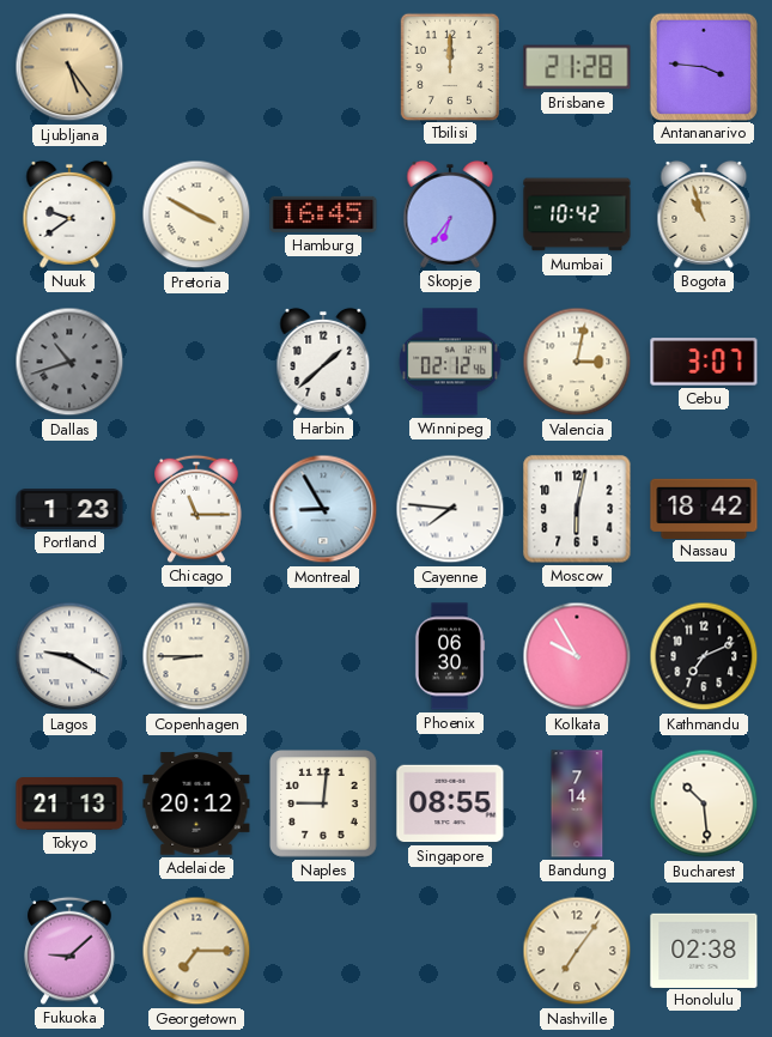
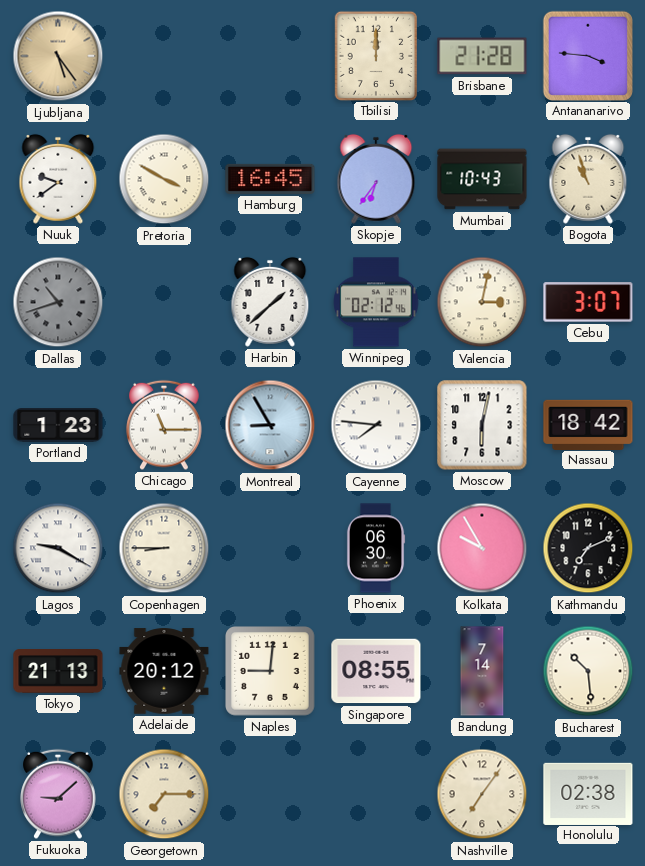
Mumbai: 10:42 -> 10:43
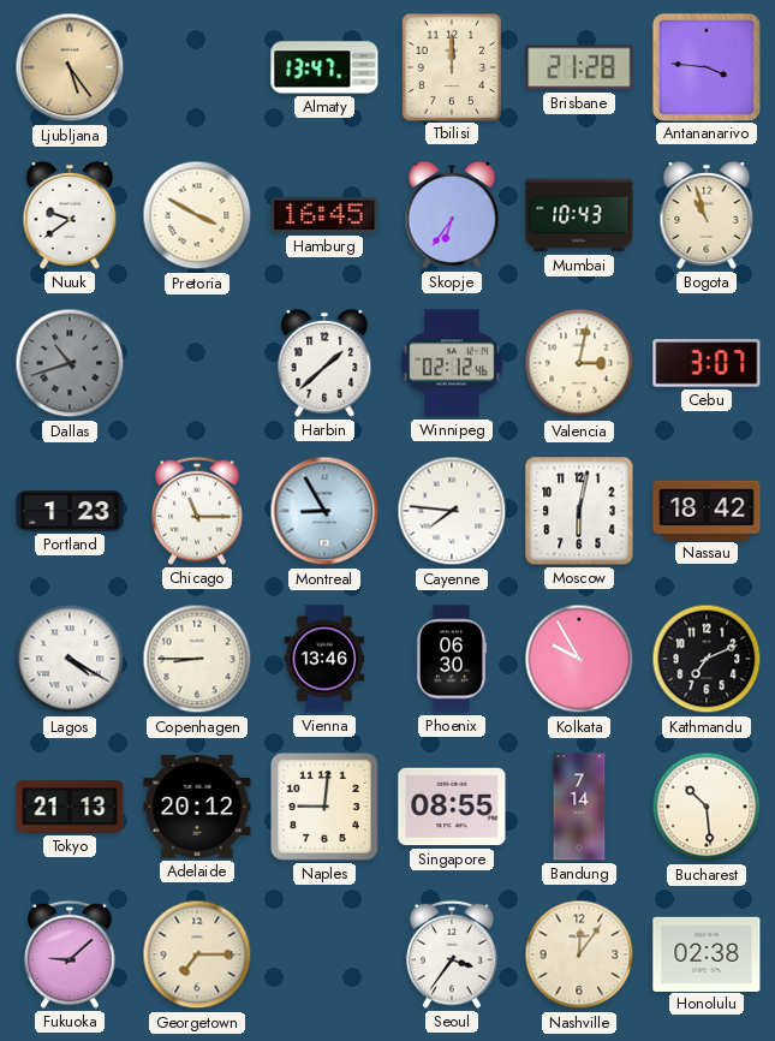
Almaty: none -> 13:47
Lagos: 9:20 -> 4:20
Vienna: none -> 13:46
Seoul: none -> 3:36
Nashville: 7:06 -> 12:06
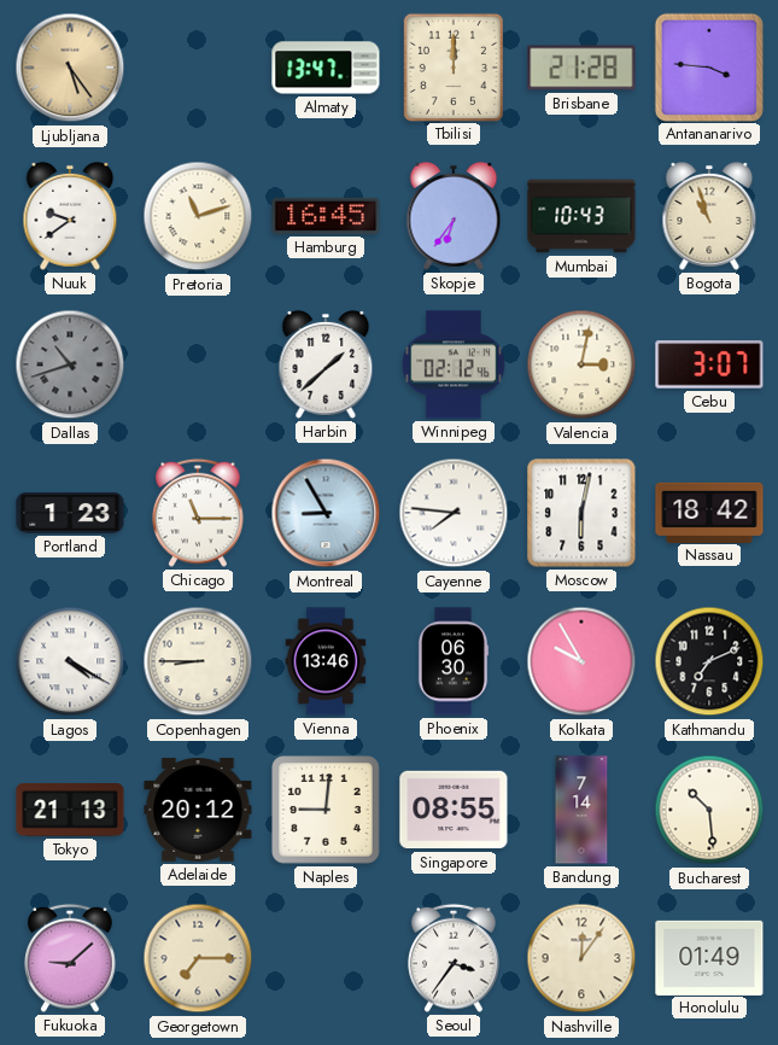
Pretoria: 3:50 -> 11:12
Honolulu: 02:38 -> 01:49
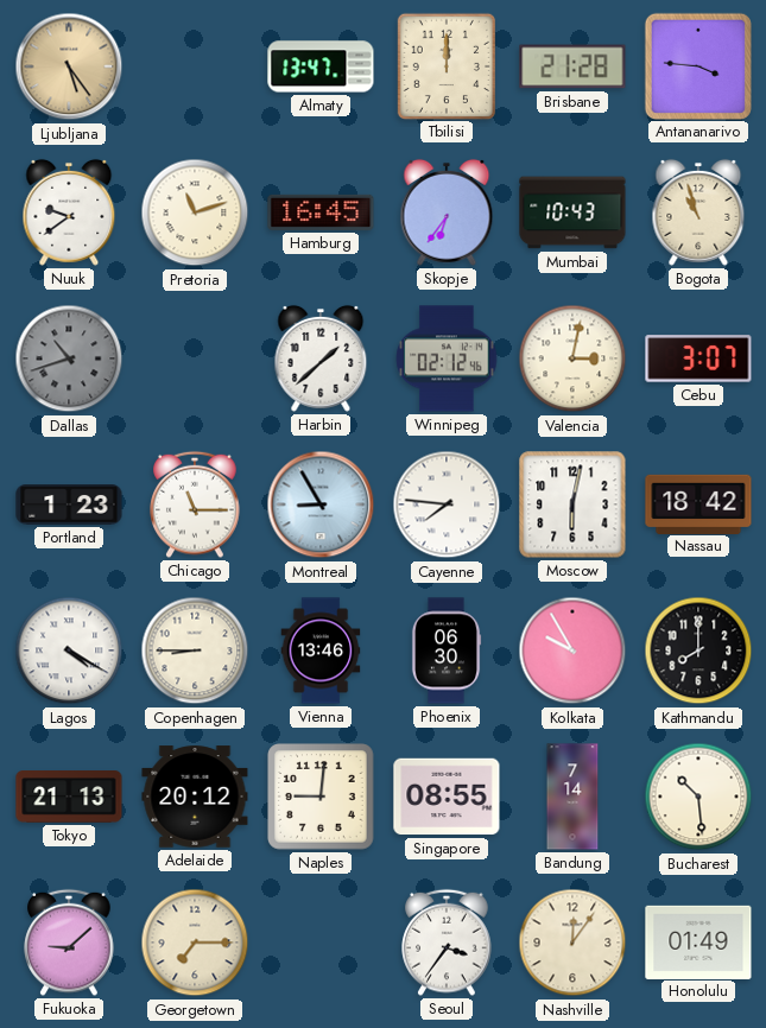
Kathmandu: 7:11 -> 8:00
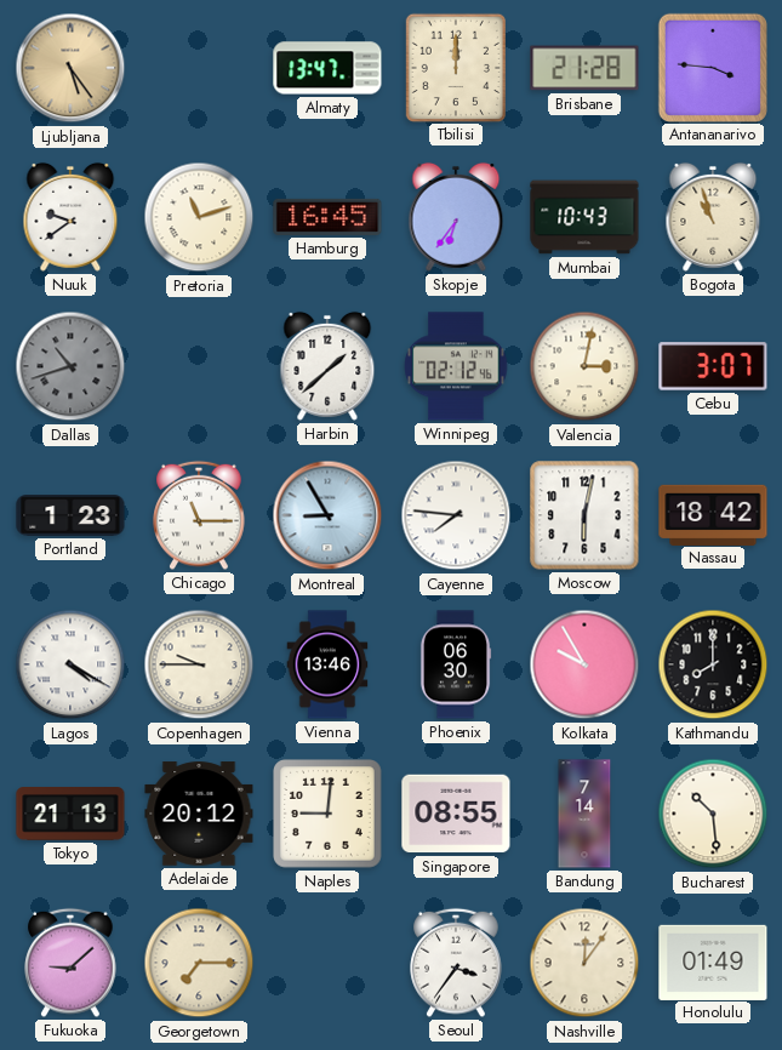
Copenhagen: 8:45 -> 9:45
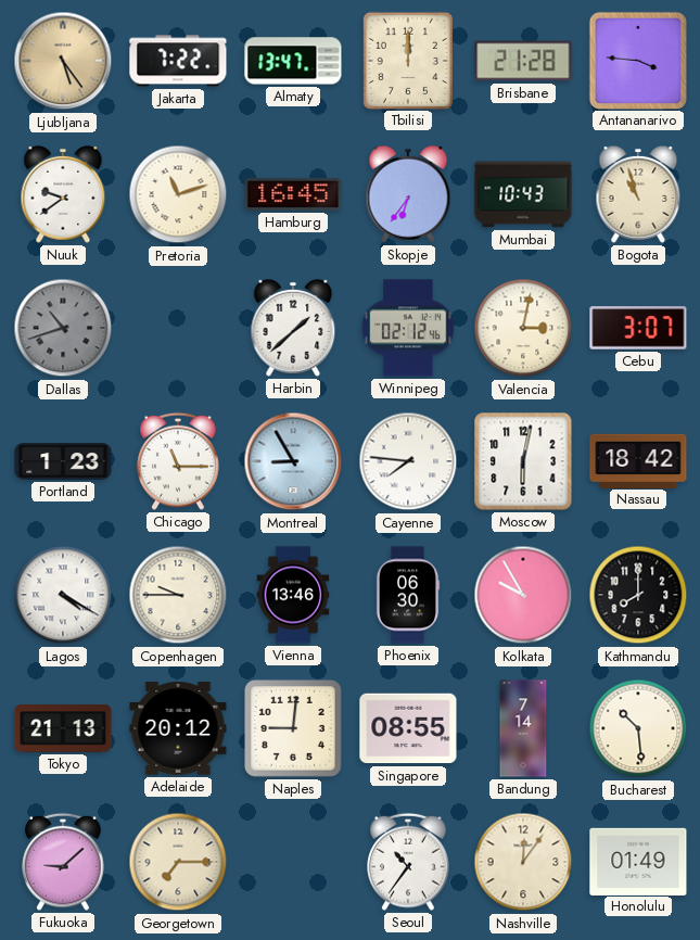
Jakarta: none -> 7:22
Seoul: 3:36 -> 10:36
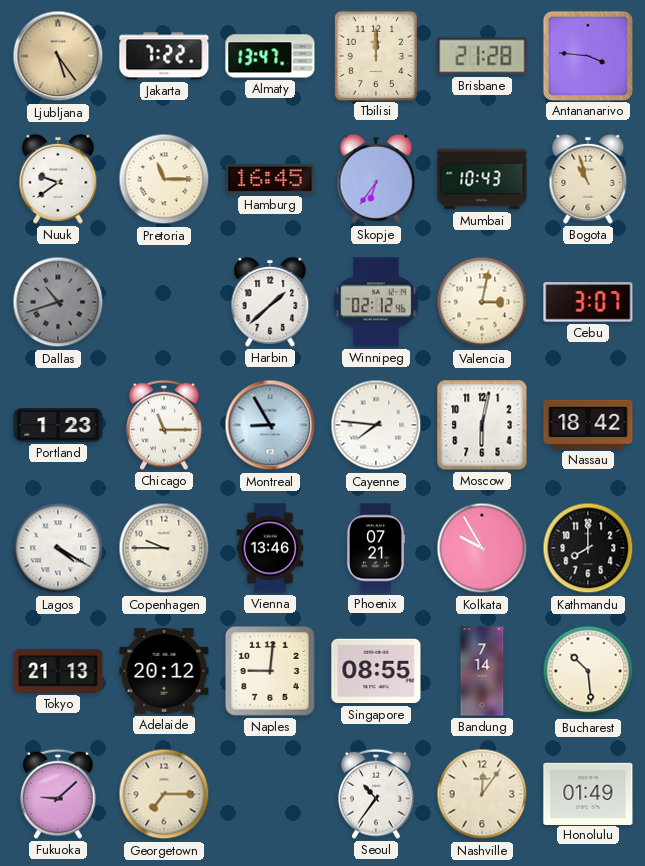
Pretoria: 11:12 -> 11:15
Phoenix: 06:30 -> 07:21
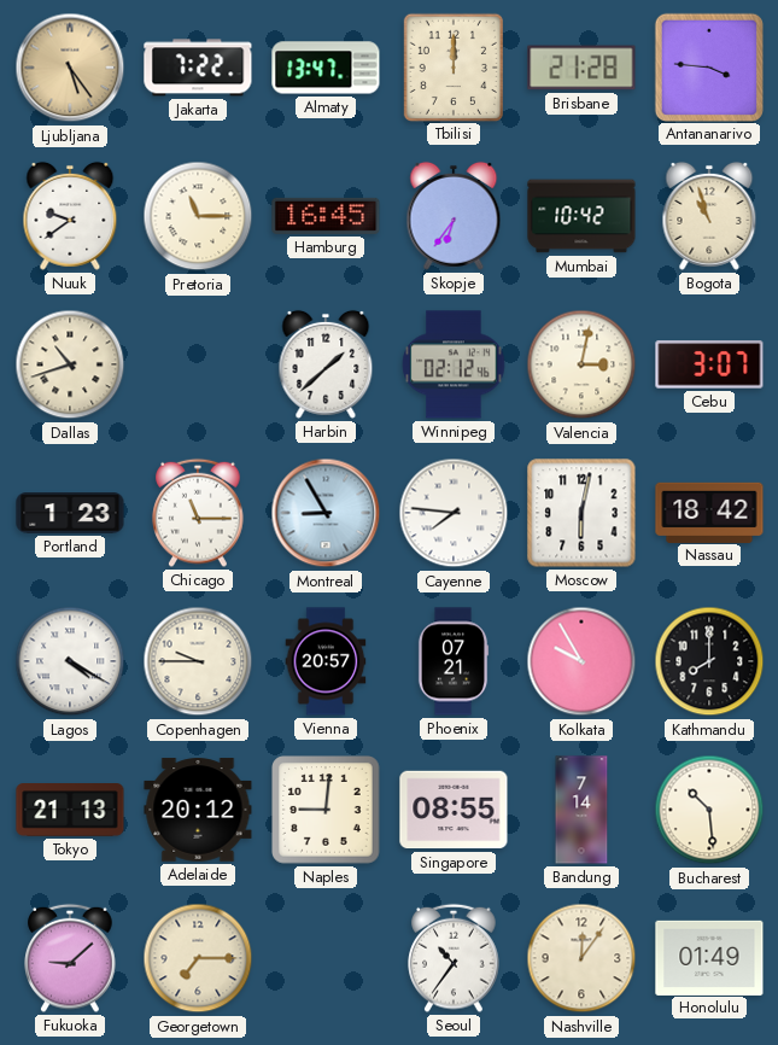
Mumbai: 10:43 -> 10:42
Dallas dial: grey -> cream
Vienna: 13:46 -> 20:57
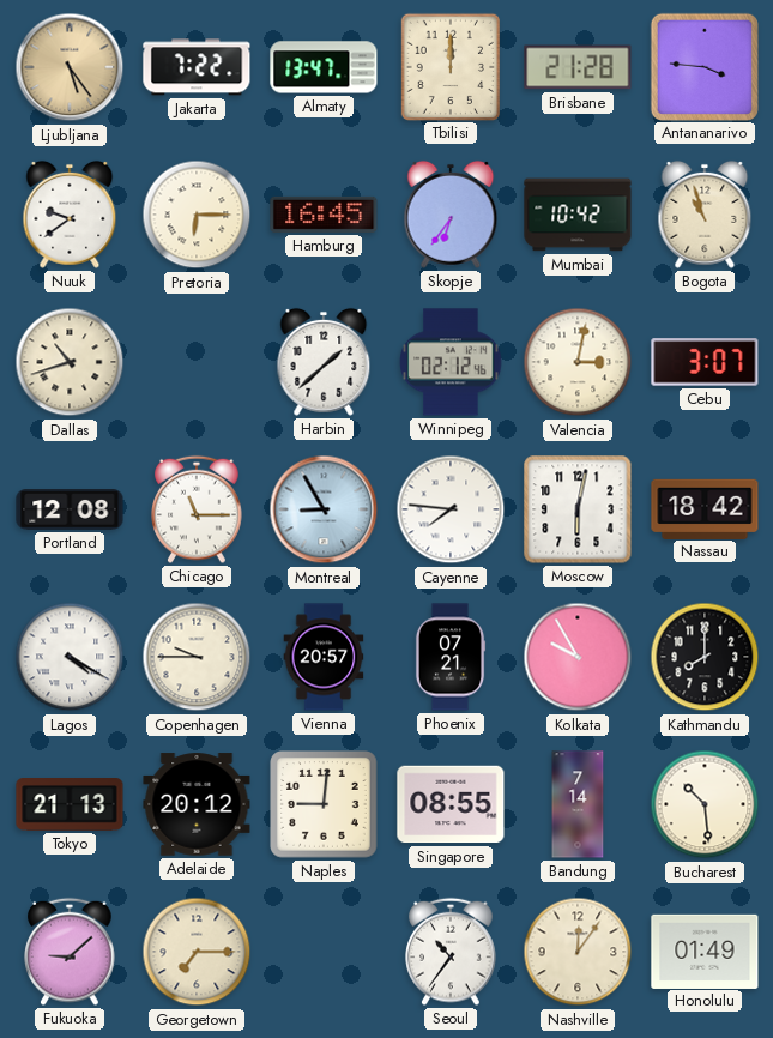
Pretoria: 11:15 -> 6:15
Portland: 1:23 -> 12:08
